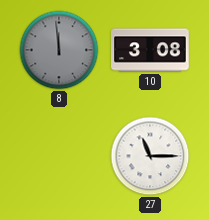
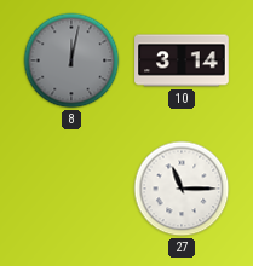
8: 11:59 -> 12:02
10: 3:08 -> 3:14
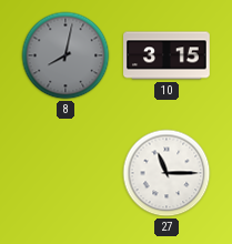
8: 12:02 -> 8:02
10: 3:14 -> 3:15
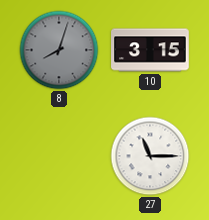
8: 8:02 -> 8:03
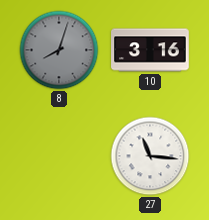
10: 3:15 -> 3:16
27: 11:15 -> 11:16
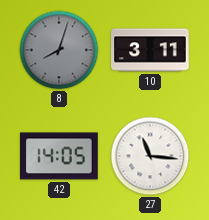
10: 3:16 -> 3:11
42: none -> 14:05
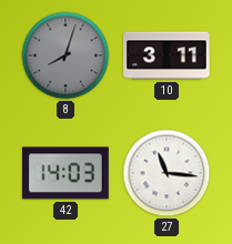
42: 14:05 -> 14:03
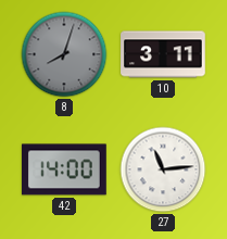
42: 14:03 -> 14:00
27: 11:16 -> 11:14
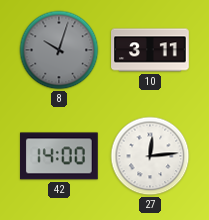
8: 8:03 -> 10:03
27: 11:14 -> 12:14
